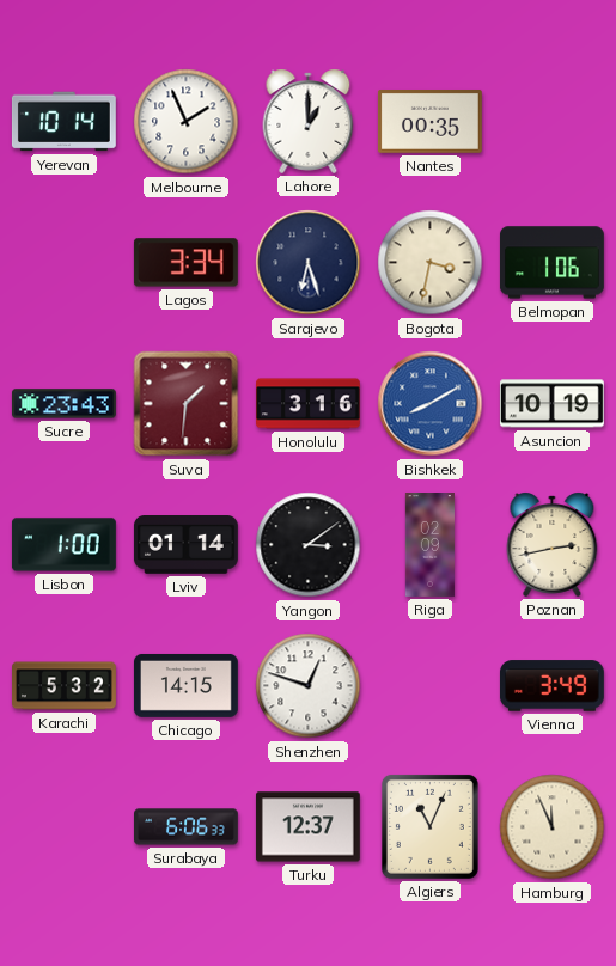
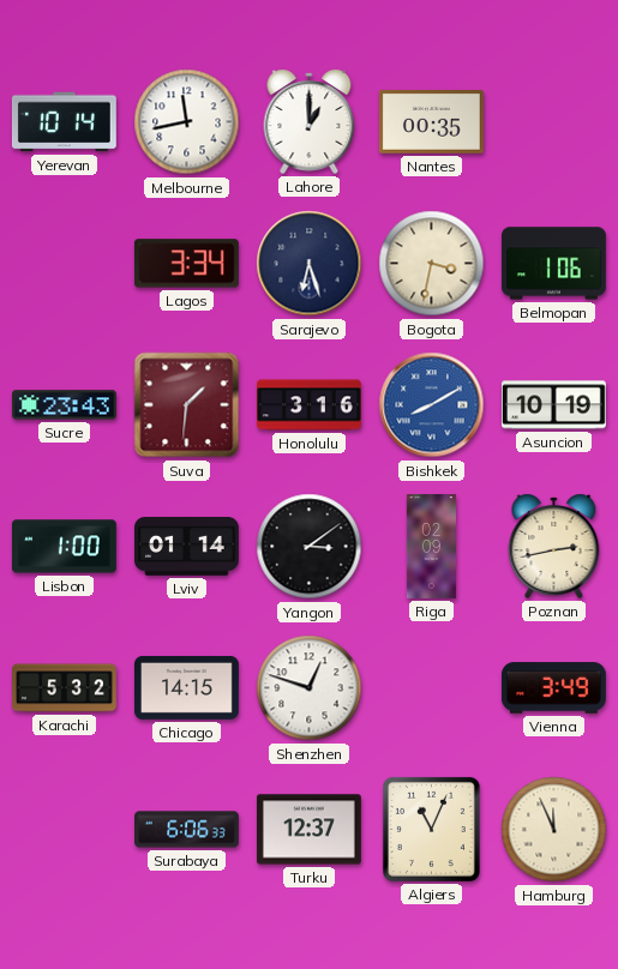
Melbourne: 1:56 -> 11:43
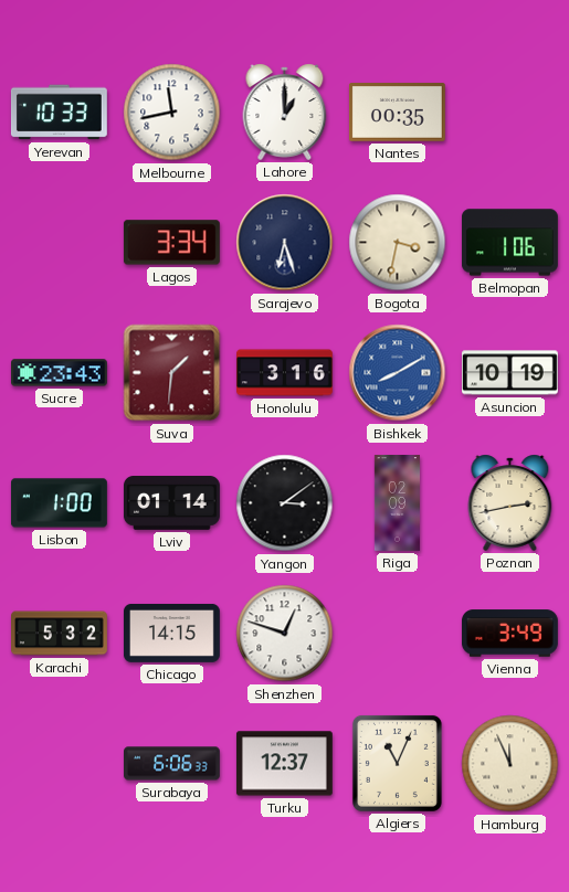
Yerevan: 10:14 -> 10:33
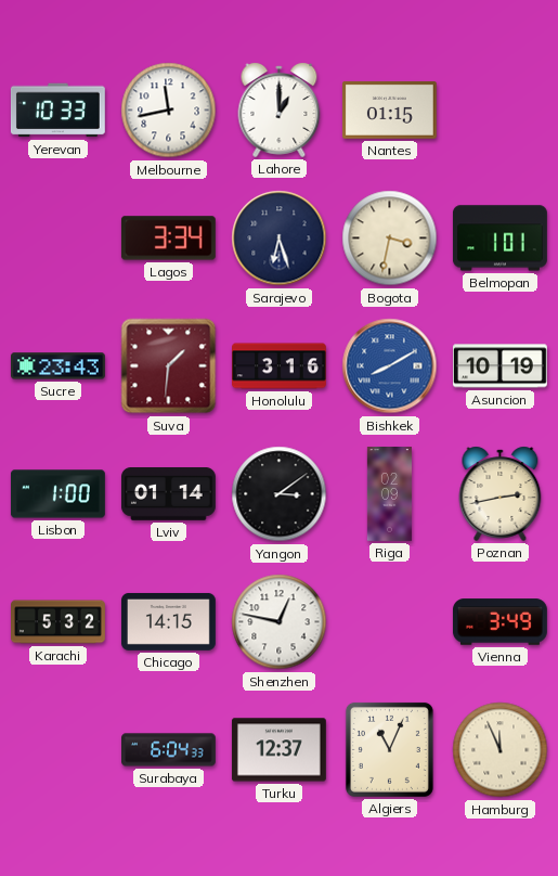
Nantes: 00:35 -> 01:15
Belmopan: 1:06 -> 1:01
Shenzhen: 12:48 -> 12:47
Surabaya: 6:06 -> 6:04
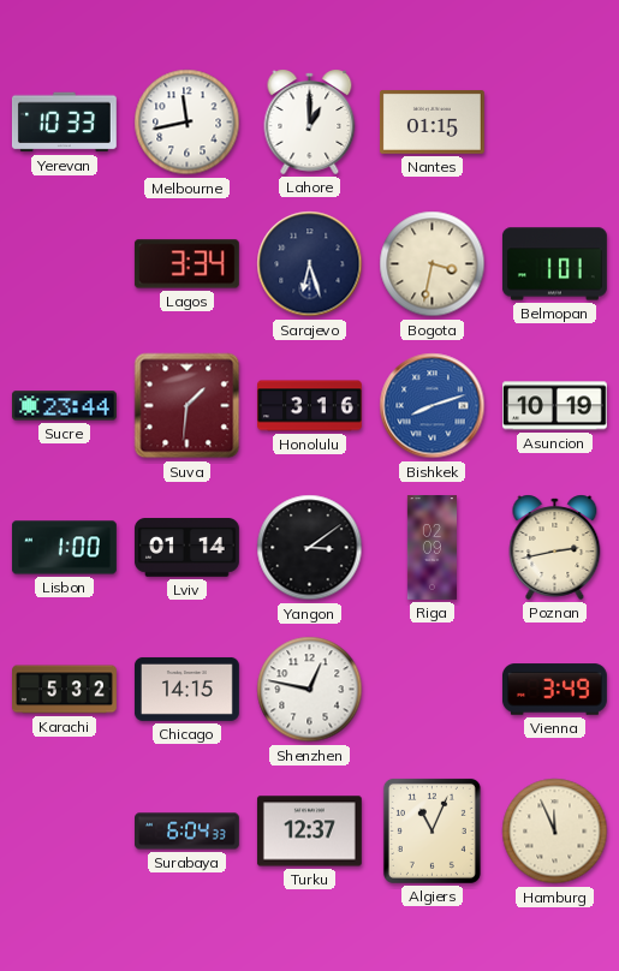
Sucre: 23:43 -> 23:44
Bishkek: 8:10 -> 8:12
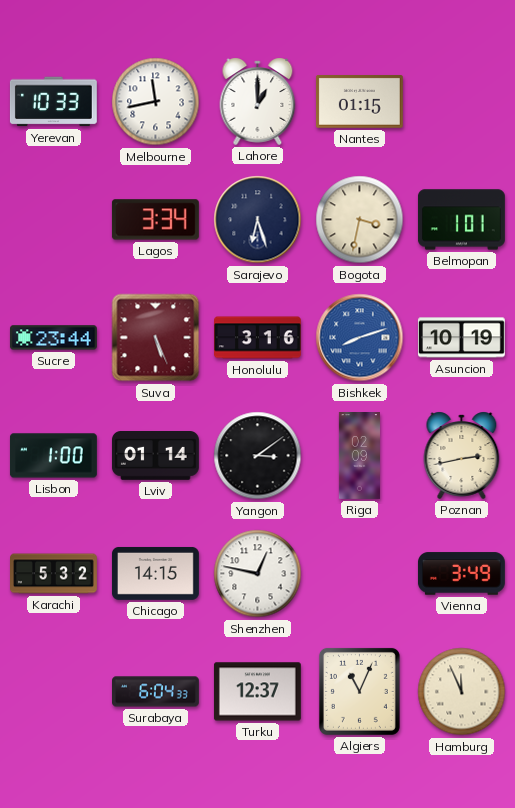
Suva: 1:31 -> 5:26
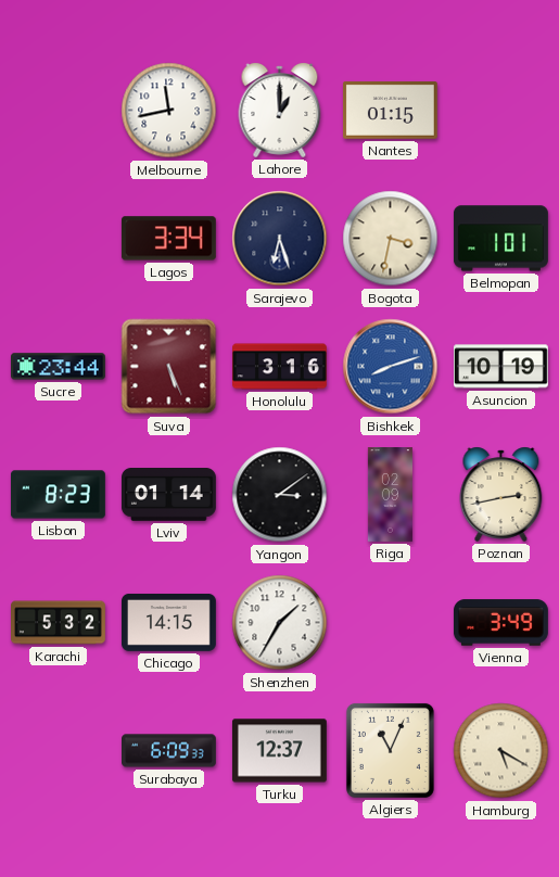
Yerevan: 10:33 -> none
Lisbon: 1:00 -> 8:23
Shenzhen: 12:47 -> 1:35
Surabaya: 6:04 -> 6:09
Hamburg: 11:56 -> 5:20
